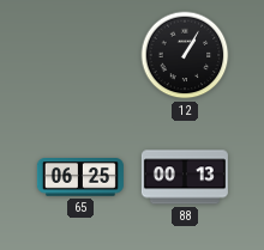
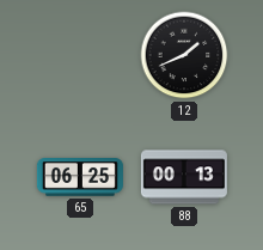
12: 1:05 -> 1:41
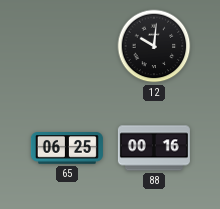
12: 1:41 -> 10:01
88: 00:13 -> 00:16
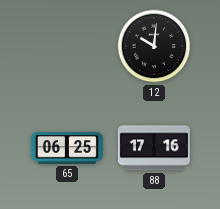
88: 00:16 -> 17:16
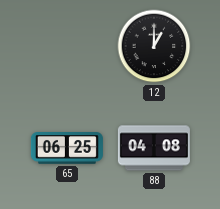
12: 10:01 -> 1:00
88: 17:16 -> 04:08
